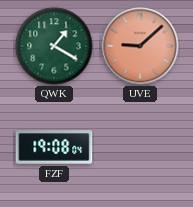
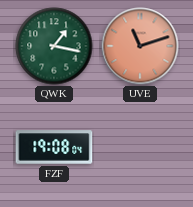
QWK: 1:20 -> 1:17
UVE: 9:08 -> 11:12
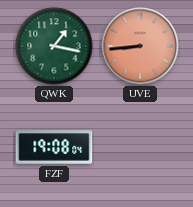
UVE: 11:12 -> 8:44
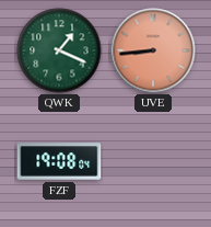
QWK: 1:17 -> 1:19
